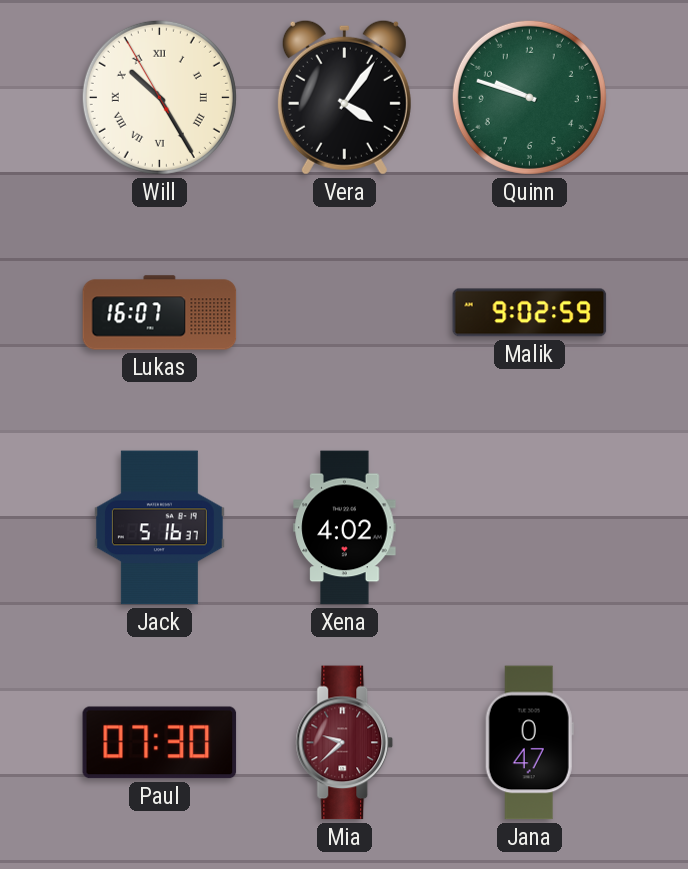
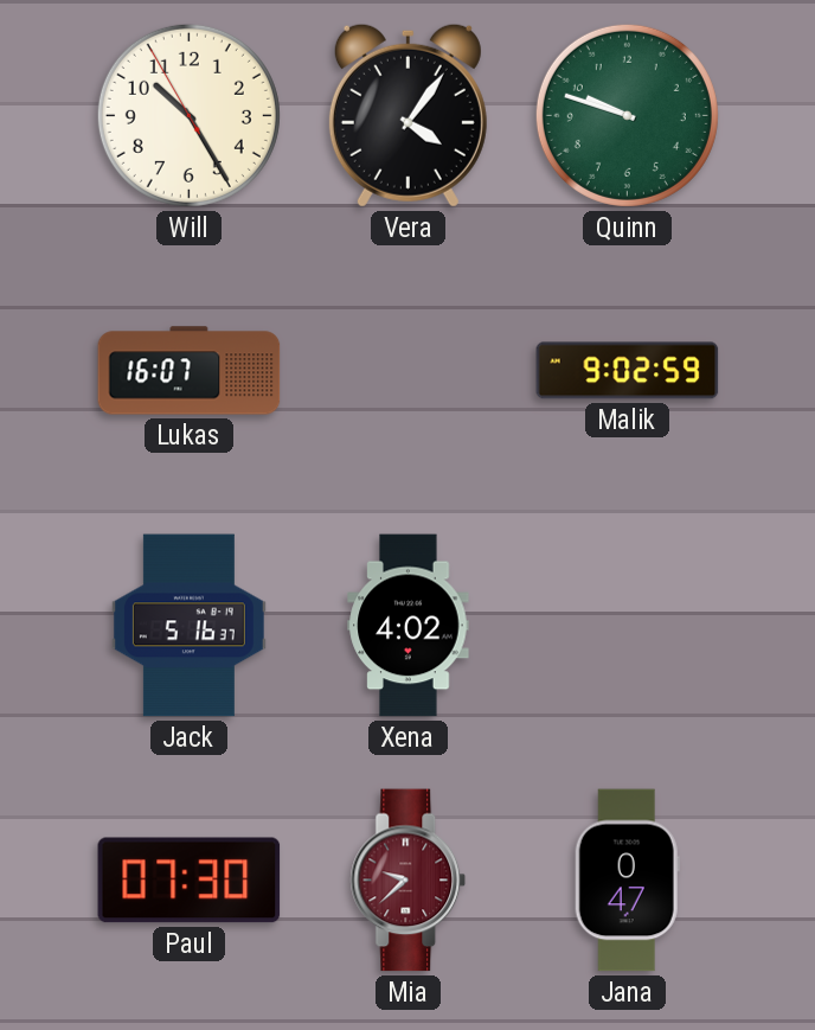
Will numerals: Roman -> Arabic
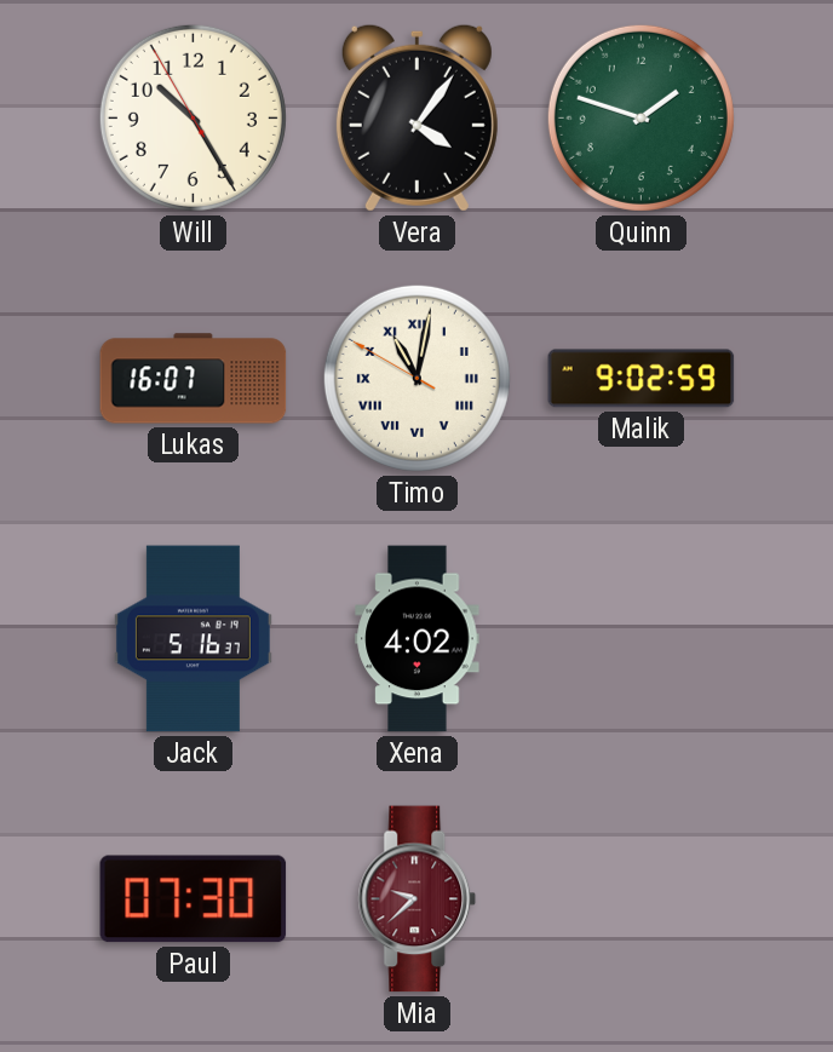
Quinn: 9:48 -> 1:48
Timo: none -> 11:01
Jana: 0:47 -> none
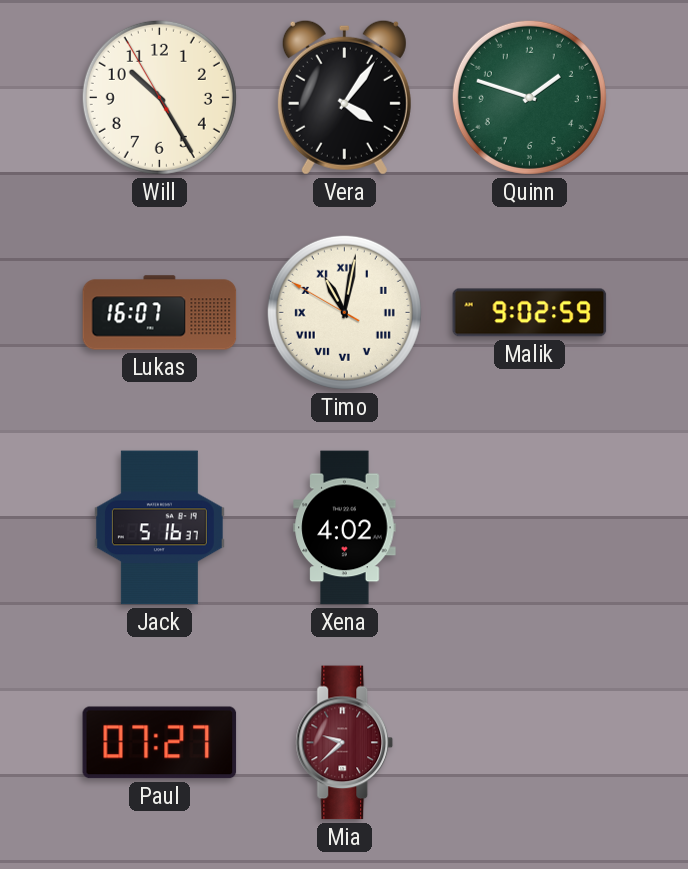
Paul: 07:30 -> 07:27
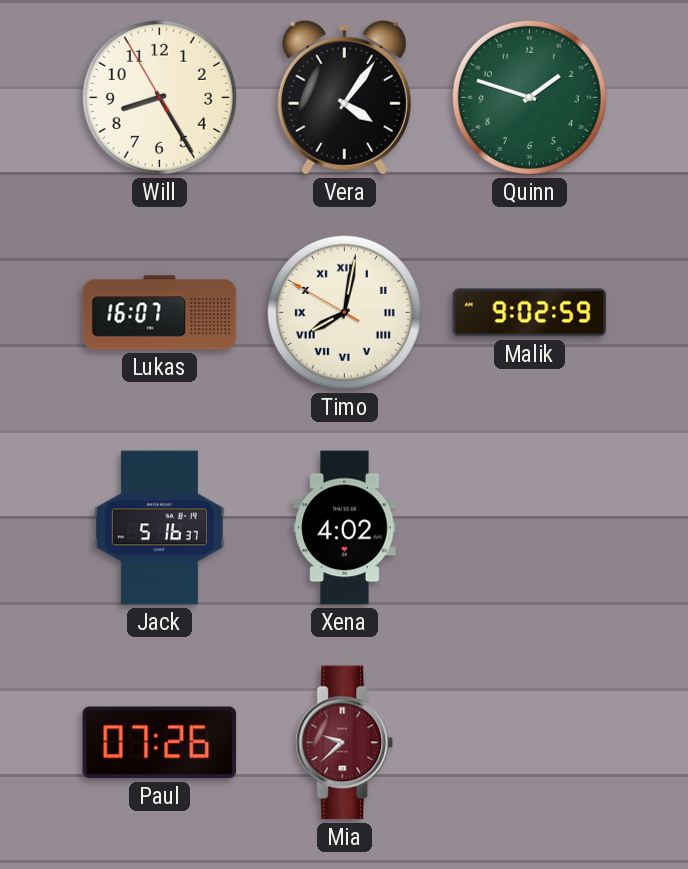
Will: 10:24 -> 8:24
Timo: 11:01 -> 8:01
Paul: 07:27 -> 07:26
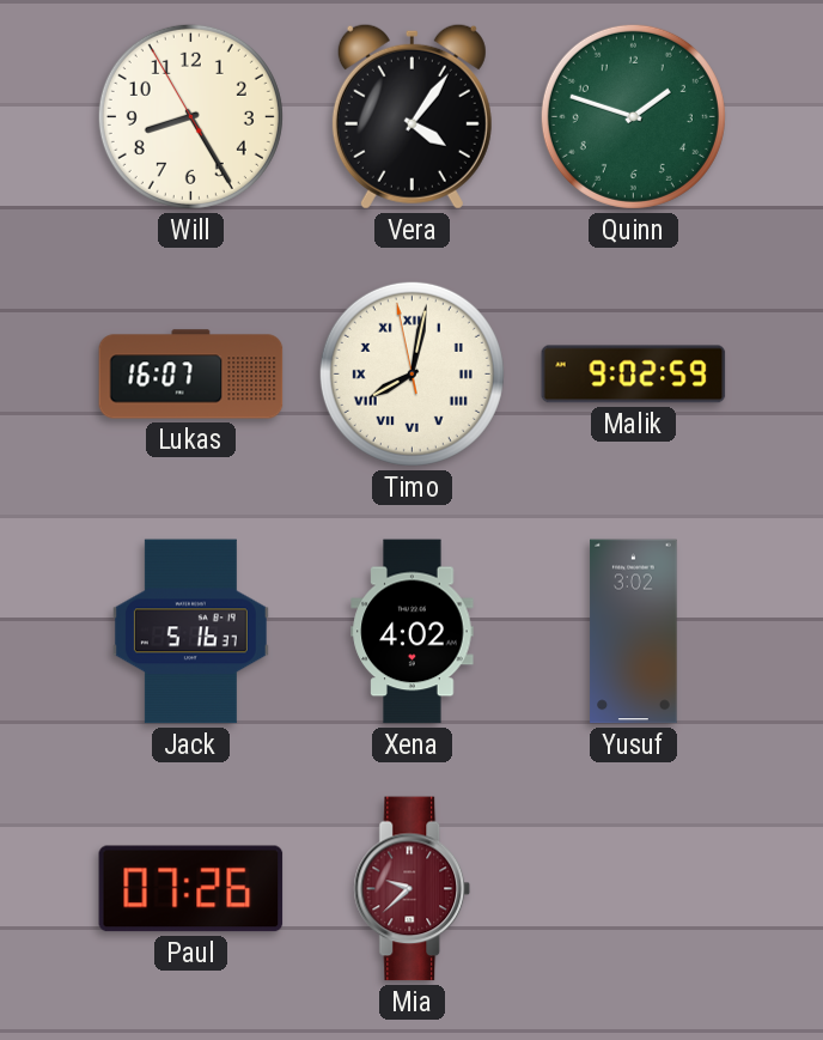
Timo: 8:01:50 -> 8:01:58
Yusuf: none -> 3:02
